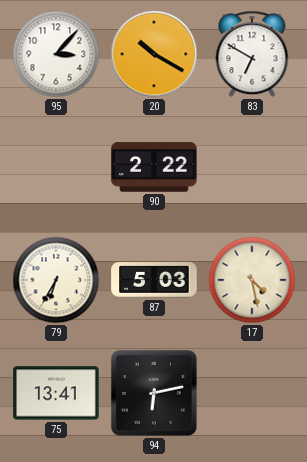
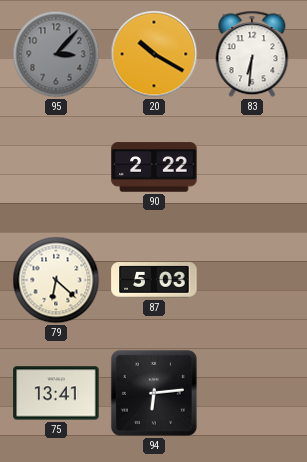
95 dial: white -> grey
83: 6:50 -> 6:31
79: 6:35 -> 6:22
17: 4:28 -> none
94: 6:13 -> 6:14
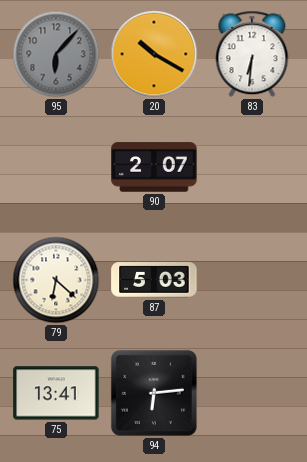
95: 3:07 -> 6:07
90: 2:22 -> 2:07
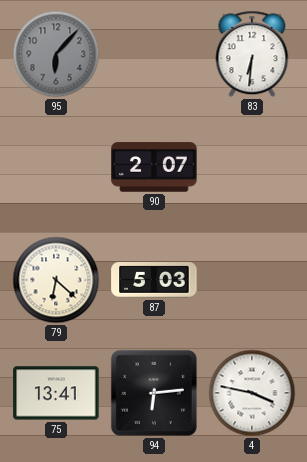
20: 10:20 -> none
4: none -> 3:47
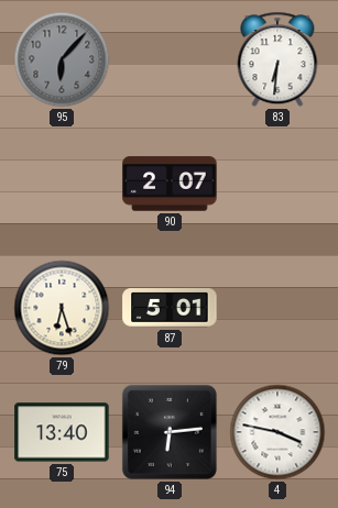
79: 6:22 -> 6:27
87: 5:03 -> 5:01
75: 13:41 -> 13:40
